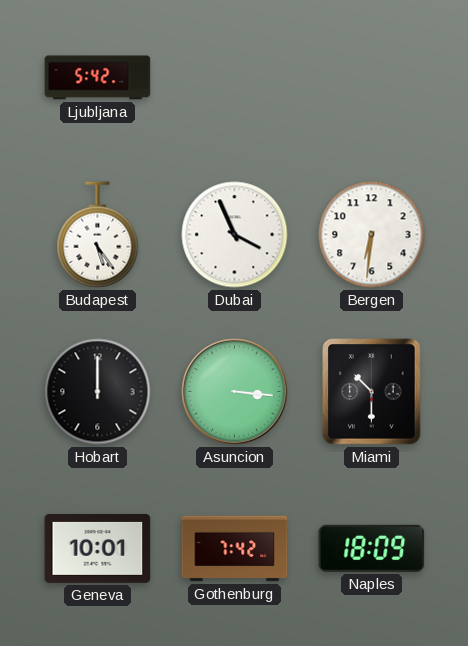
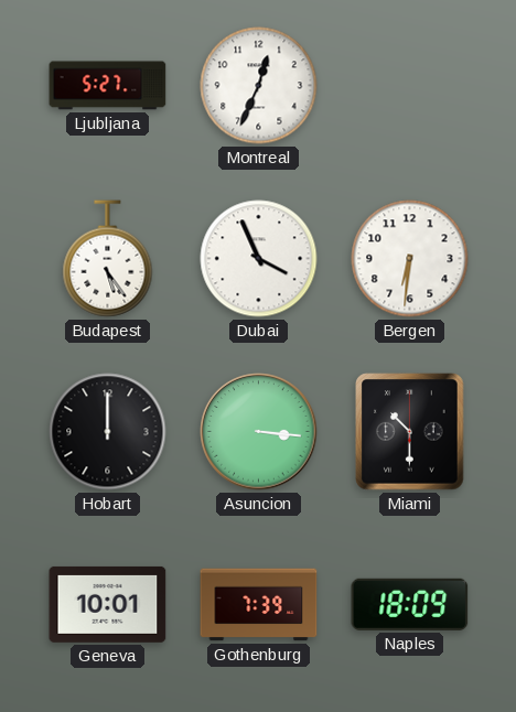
Ljubljana: 5:42 -> 5:27
Montreal: none -> 12:34
Gothenburg: 7:42 -> 7:39
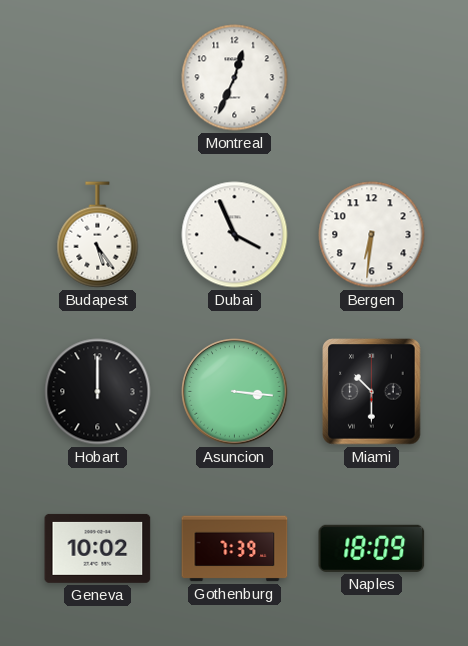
Ljubljana: 5:27 -> none
Geneva: 10:01 -> 10:02
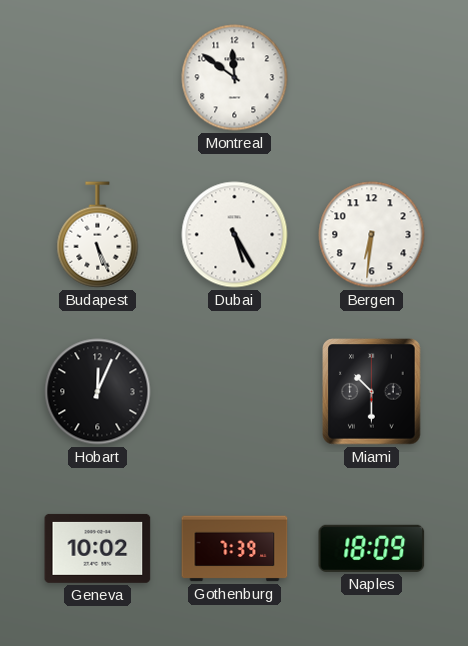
Montreal: 12:34 -> 11:51
Budapest: 5:24 -> 5:26
Dubai: 3:56 -> 5:25
Hobart: 12:00 -> 12:04
Asuncion: 3:16 -> none
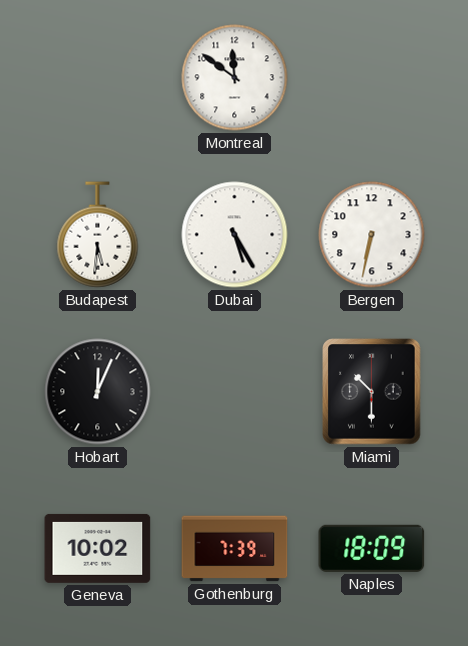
Budapest: 5:26 -> 5:31
Bergen: 6:31 -> 6:32
